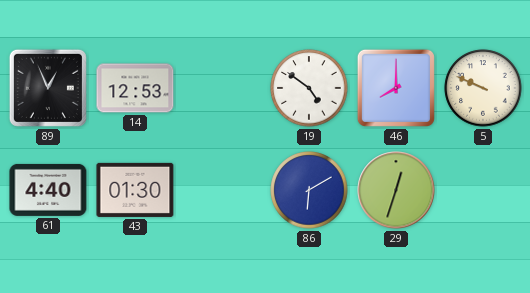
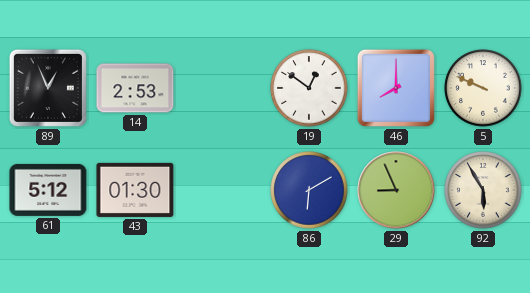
14: 12:53 -> 2:53
19: 4:51 -> 12:51
61: 4:40 -> 5:12
29: 12:33 -> 8:56
92: none -> 5:55
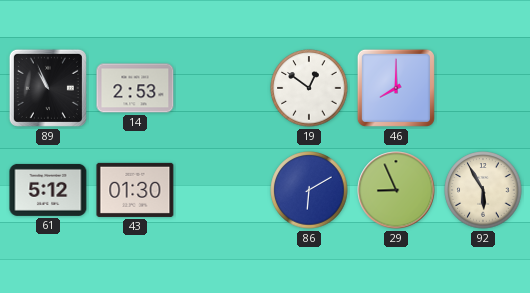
89: 12:56 -> 10:56
5: 9:49 -> none
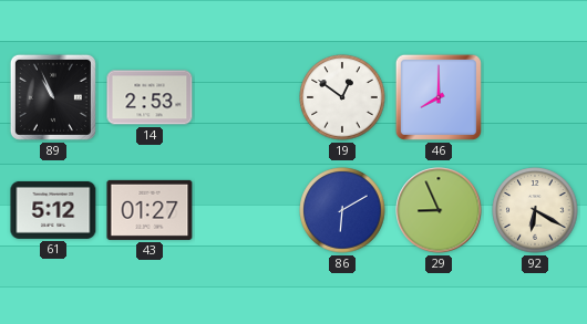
43: 01:30 -> 01:27
92: 5:55 -> 6:20
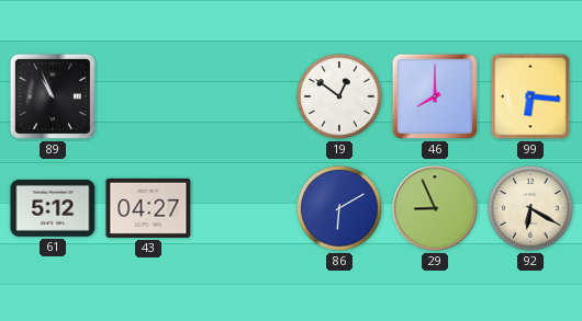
14: 2:53 -> none
99: none -> 6:16
43: 01:27 -> 04:27
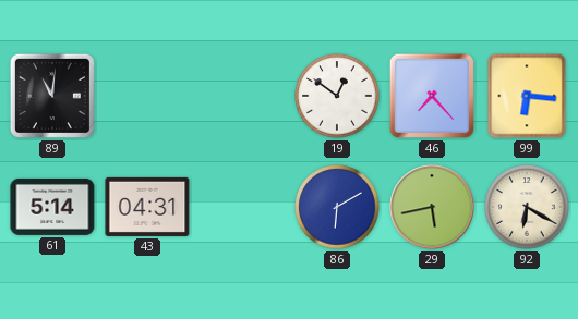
89: 10:56 -> 11:01
46: 8:00 -> 7:23
61: 5:12 -> 5:14
43: 04:27 -> 04:31
29: 8:56 -> 5:43
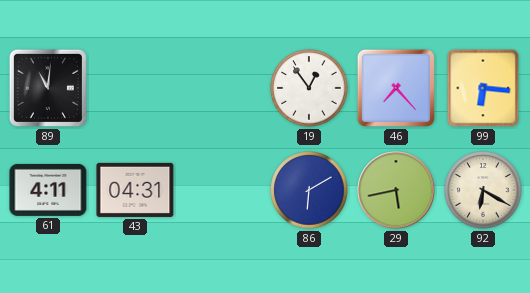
19: 12:51 -> 12:54
61: 5:14 -> 4:11
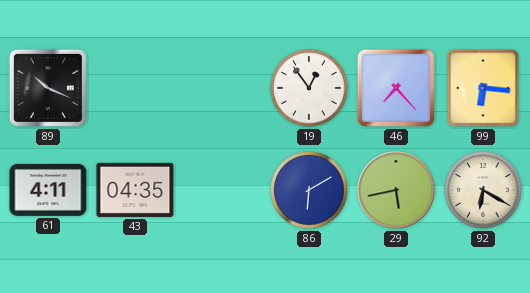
89: 11:01 -> 10:19
43: 04:31 -> 04:35
